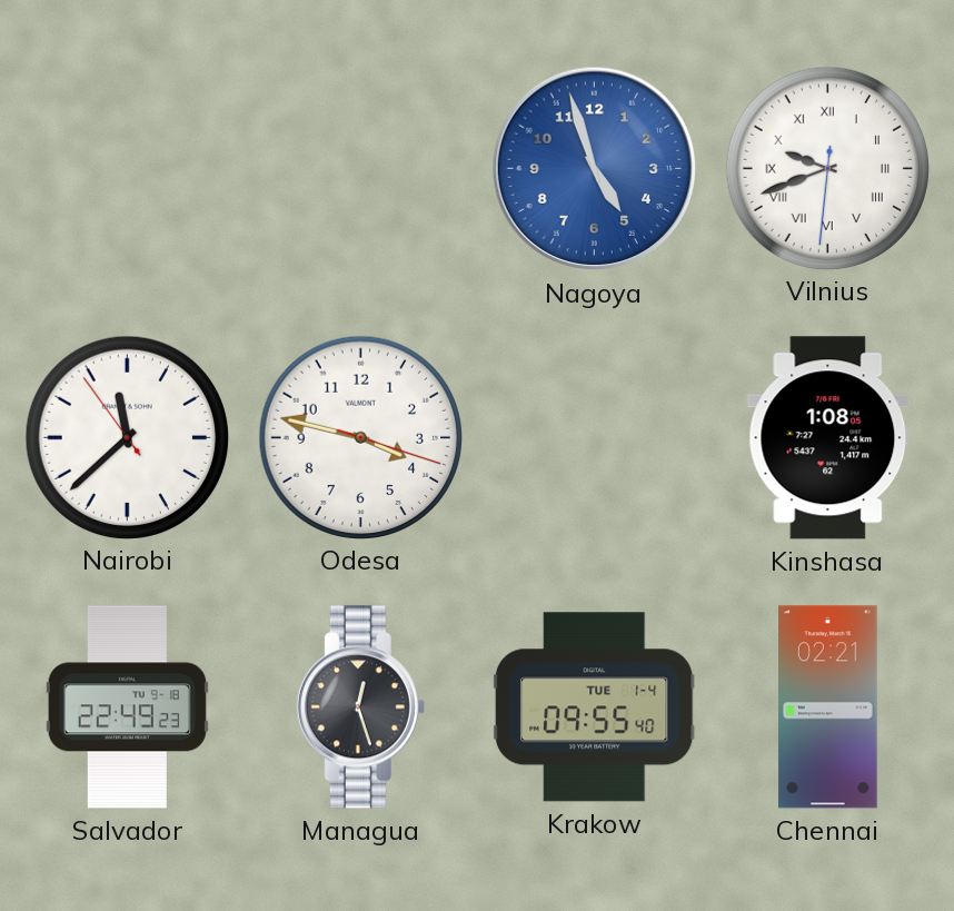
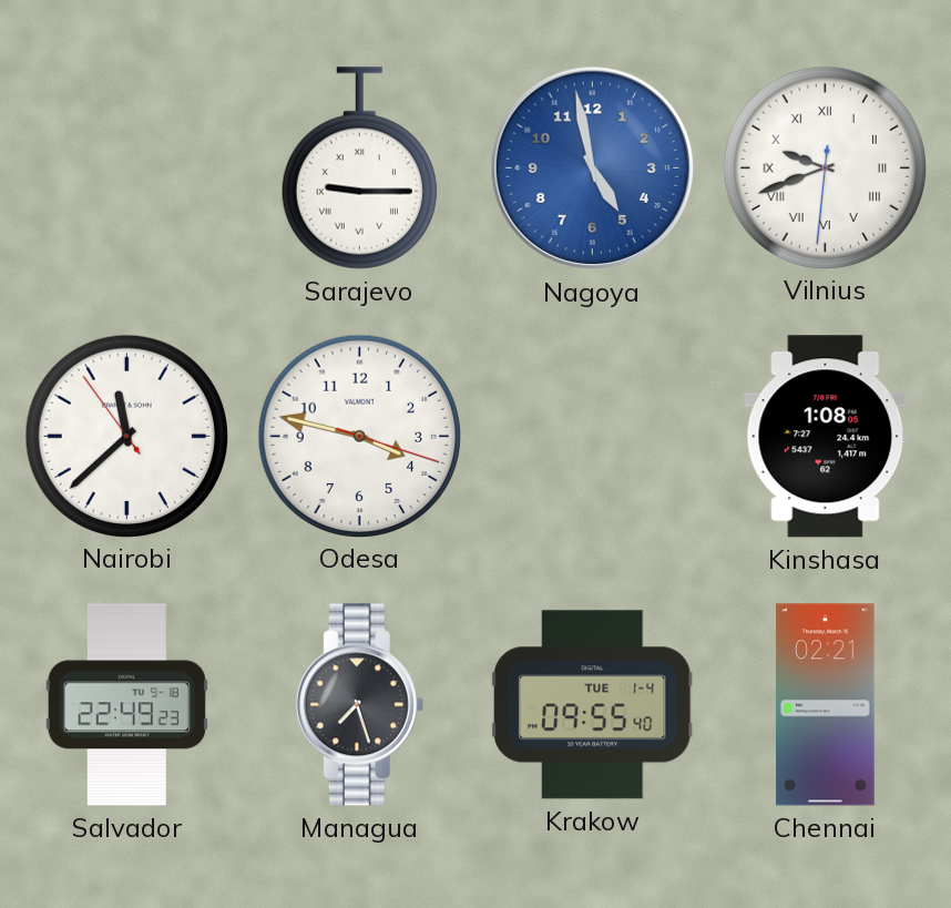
Sarajevo: none -> 9:15
Nagoya: 4:57 -> 4:58
Managua: 12:27 -> 7:27
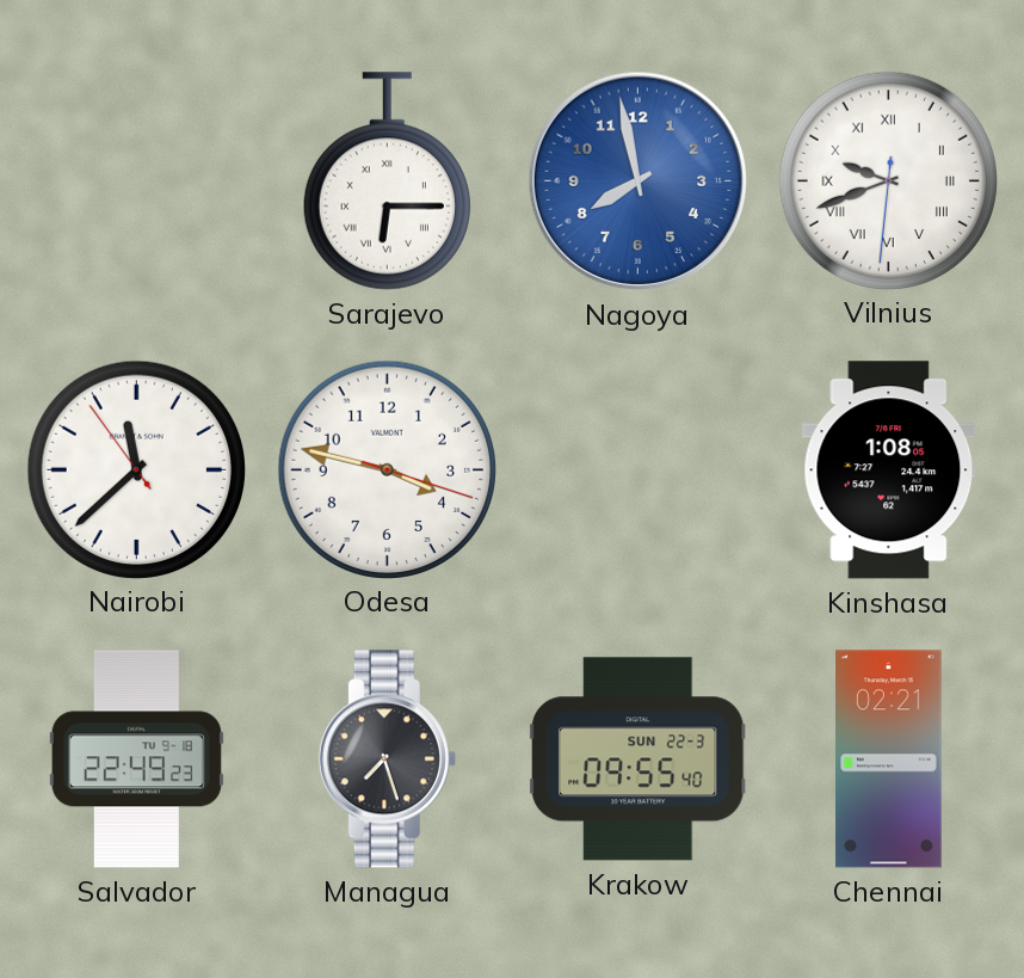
Sarajevo: 9:15 -> 6:15
Nagoya: 4:58 -> 7:58
Krakow date: TUE 1-4 -> SUN 22-3
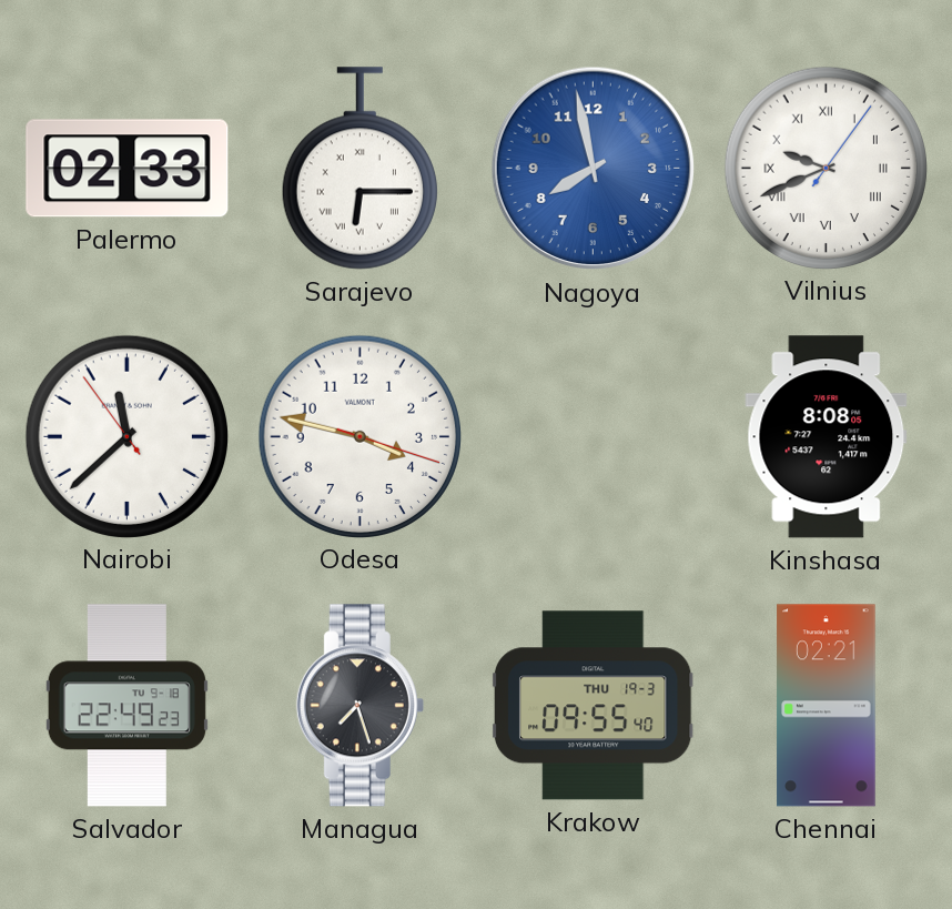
Palermo: none -> 02:33
Vilnius: 9:41:31 -> 9:41:06
Kinshasa: 1:08 -> 8:08
Krakow date: SUN 22-3 -> THU 19-3
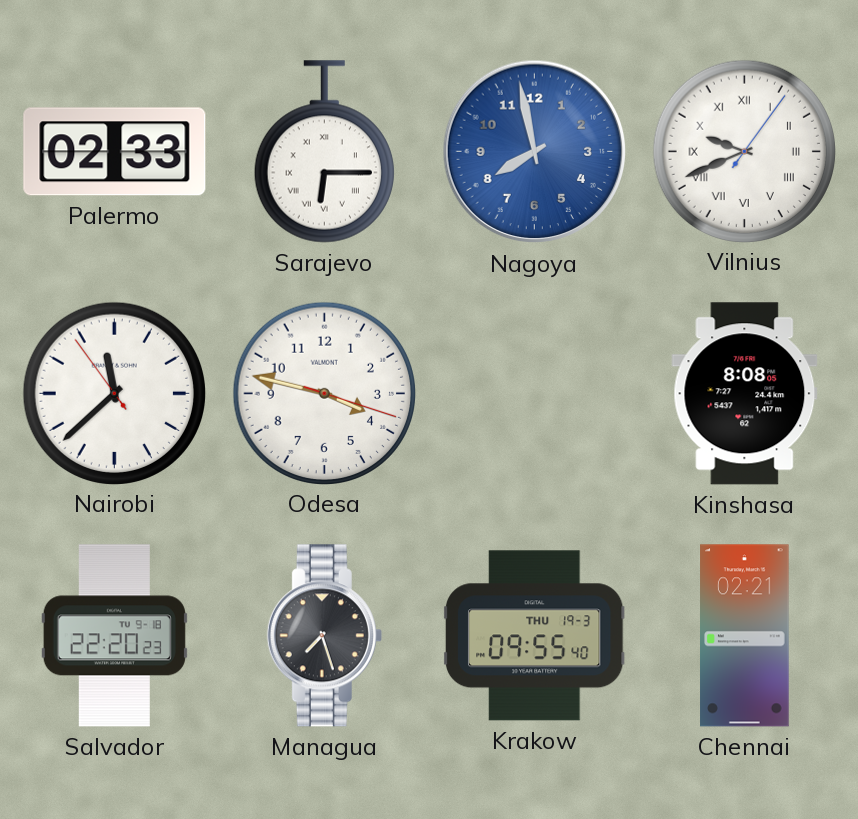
Salvador: 22:49 -> 22:20
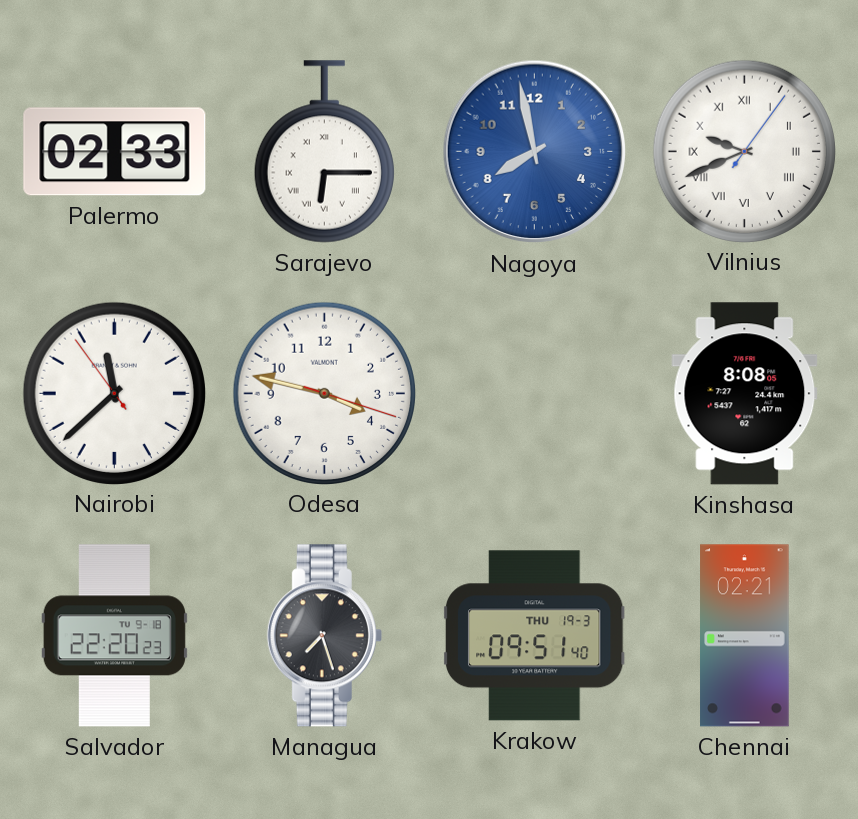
Krakow: 09:55 -> 09:51
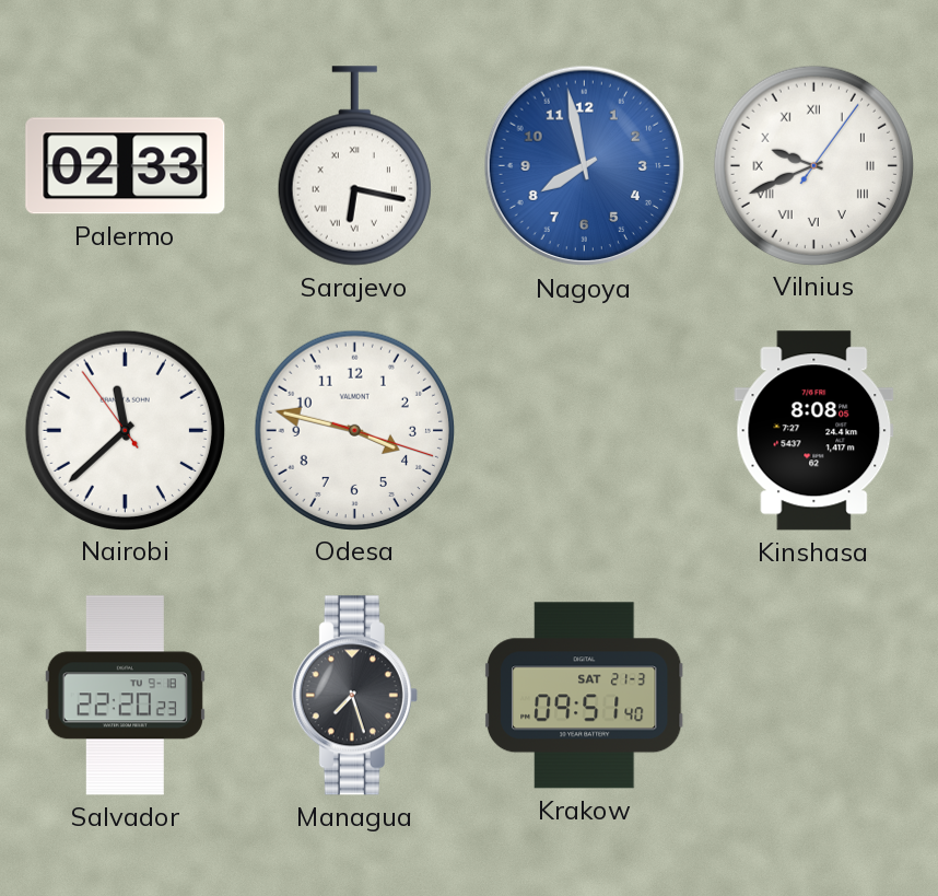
Sarajevo: 6:15 -> 6:17
Krakow date: THU 19-3 -> SAT 21-3
Chennai: 02:21 -> none
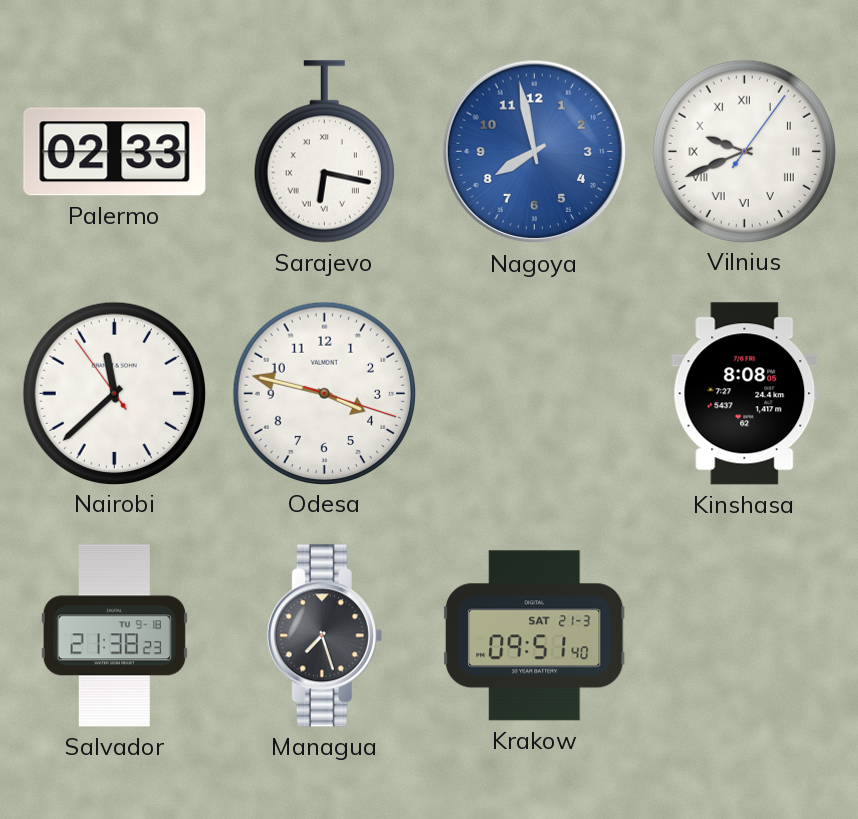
Salvador: 22:20 -> 21:38
